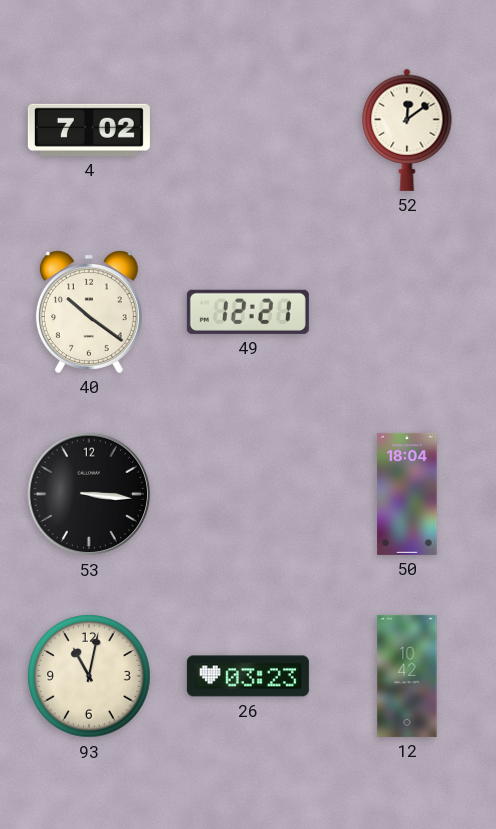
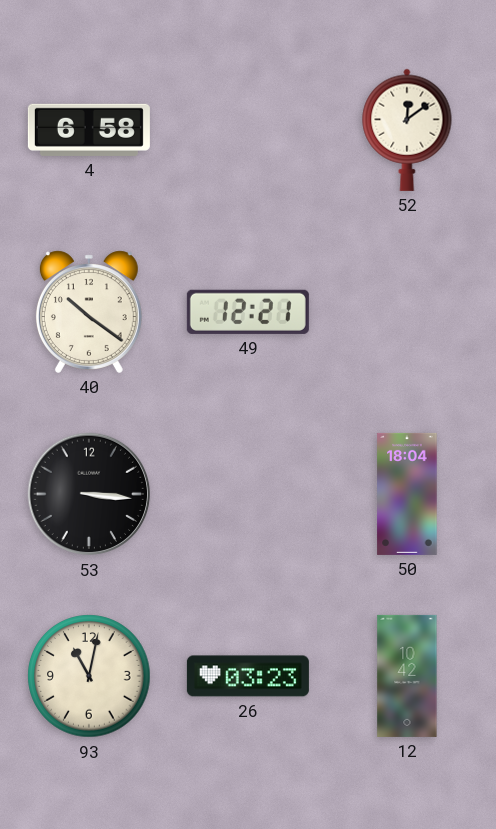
4: 7:02 -> 6:58
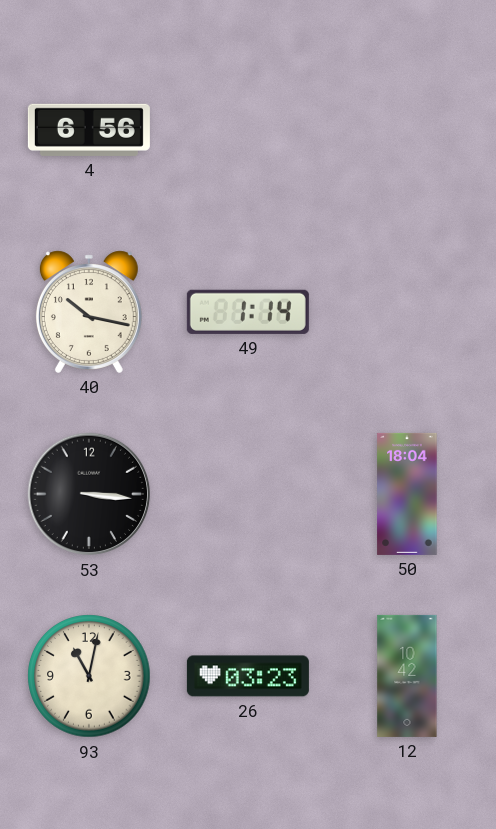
4: 6:58 -> 6:56
52: 12:09 -> none
40: 10:21 -> 10:17
49: 12:21 -> 1:14
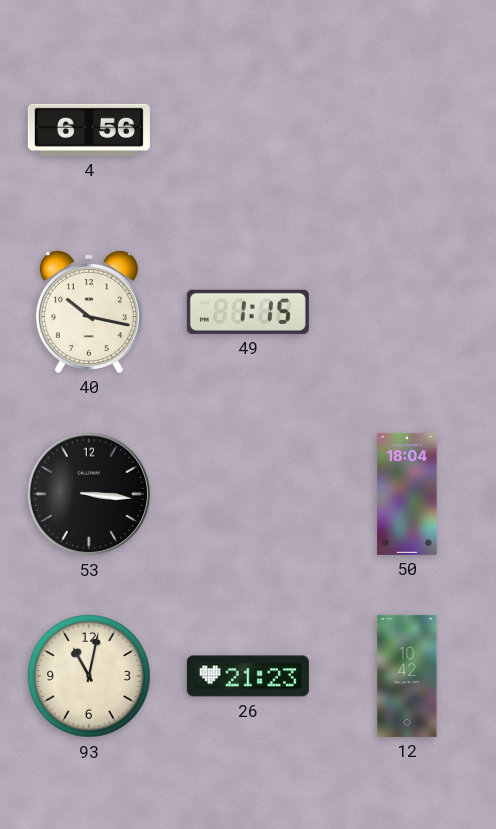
49: 1:14 -> 1:15
26: 03:23 -> 21:23
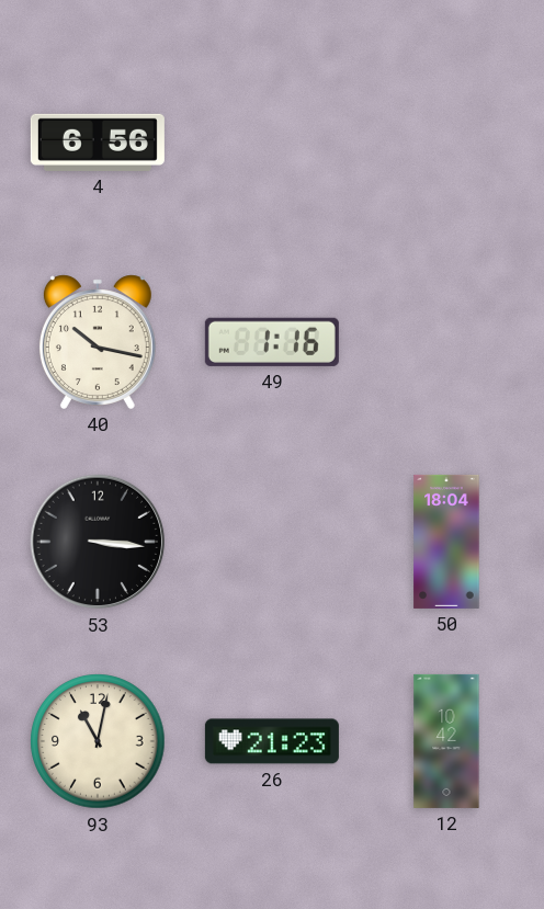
49: 1:15 -> 1:16
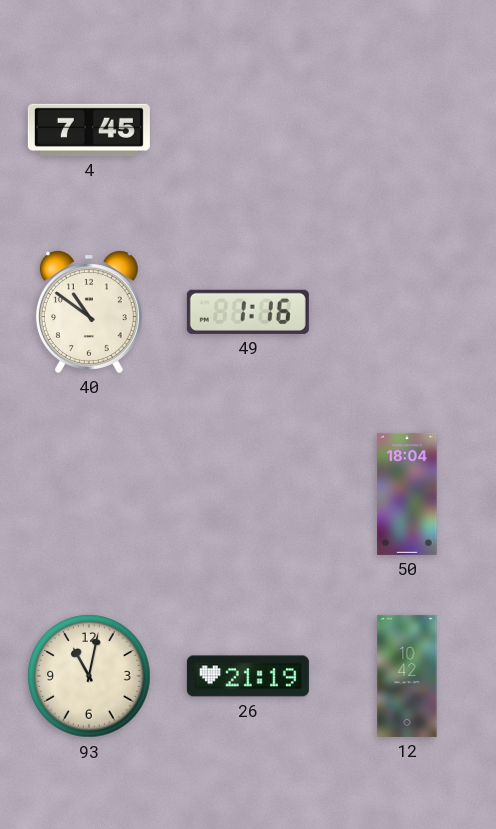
4: 6:56 -> 7:45
40: 10:17 -> 10:51
53: 3:16 -> none
26: 21:23 -> 21:19
